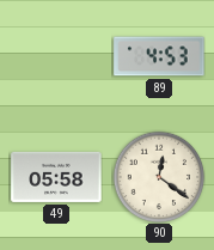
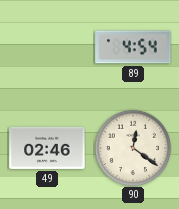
89: 4:53 -> 4:54
49: 05:58 -> 02:46
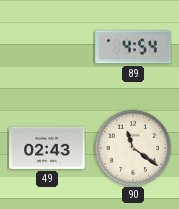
49: 02:46 -> 02:43
90: 12:21 -> 11:21
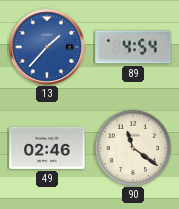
13: none -> 1:37
49: 02:43 -> 02:46
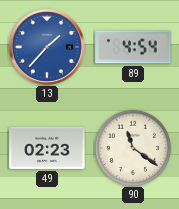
49: 02:46 -> 02:23
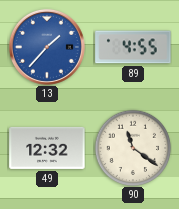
89: 4:54 -> 4:55
49: 02:23 -> 12:32
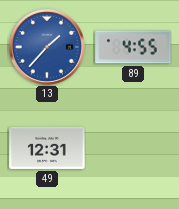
49: 12:32 -> 12:31
90: 11:21 -> none
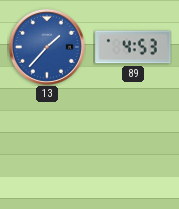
89: 4:55 -> 4:53
49: 12:31 -> none
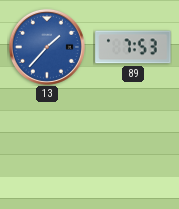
89: 4:53 -> 7:53
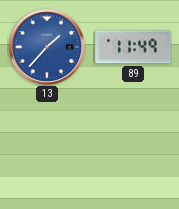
89: 7:53 -> 11:49
